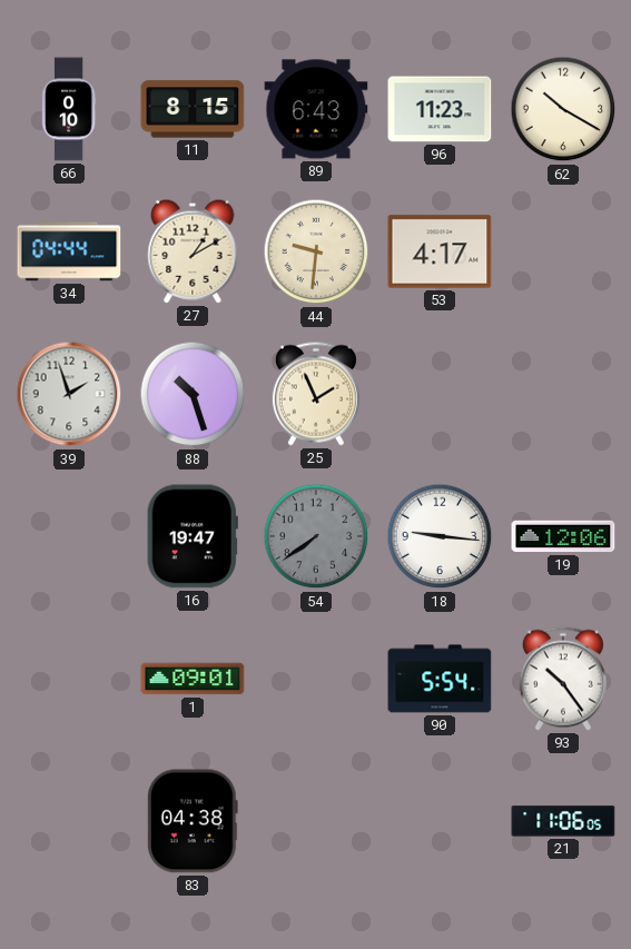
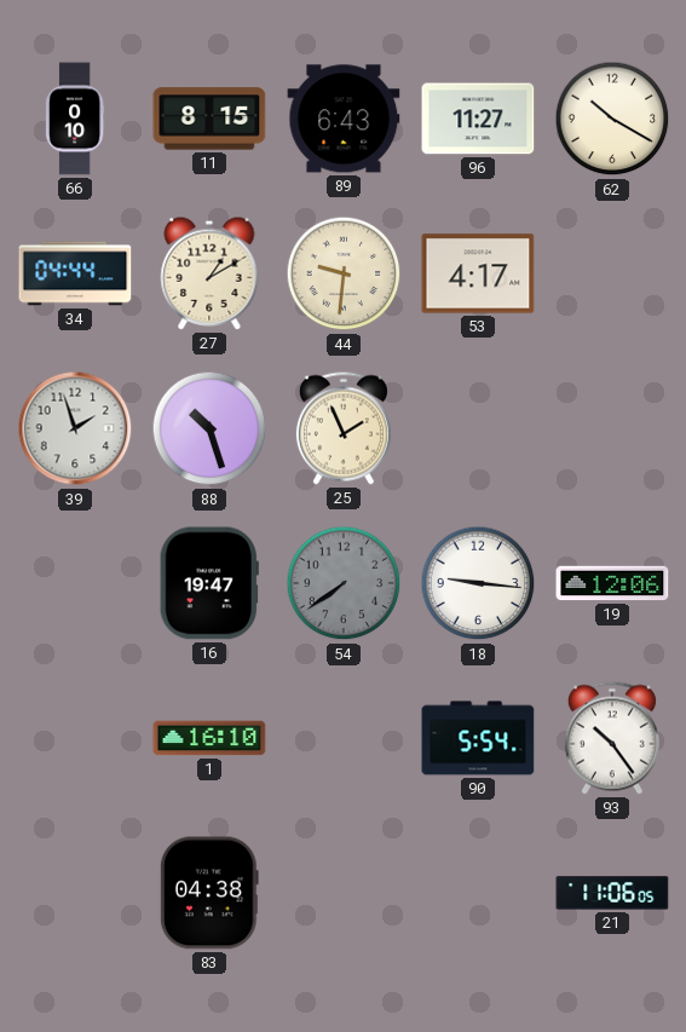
96: 11:23 -> 11:27
1: 09:01 -> 16:10
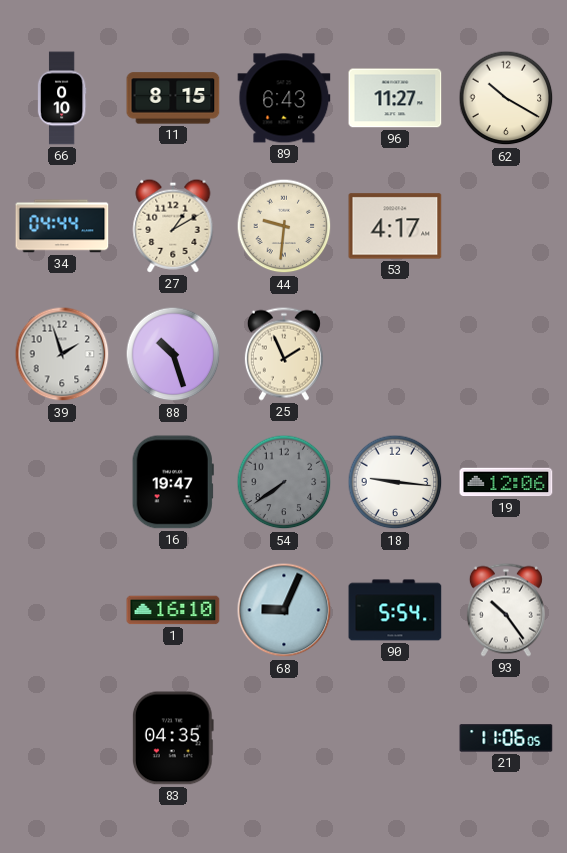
68: none -> 9:04
83: 04:38 -> 04:35
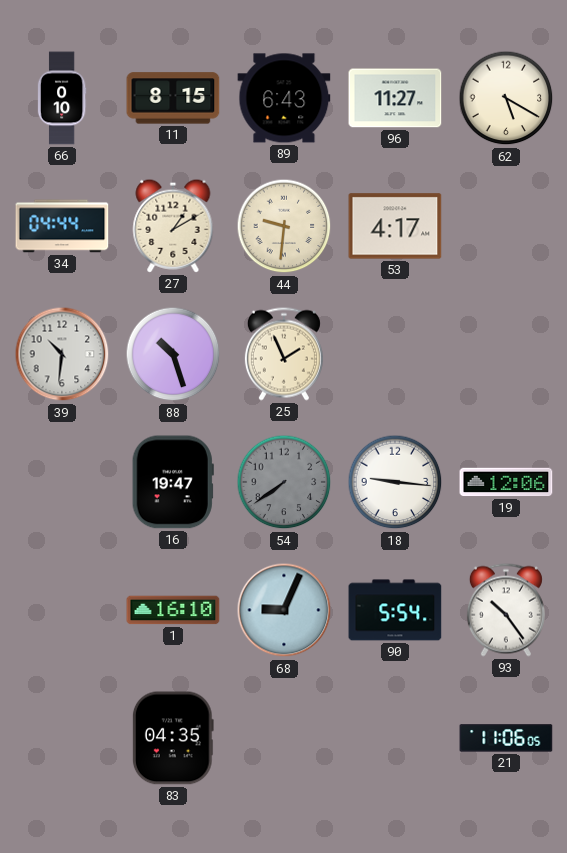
62: 10:20 -> 5:20
39: 1:57 -> 10:31
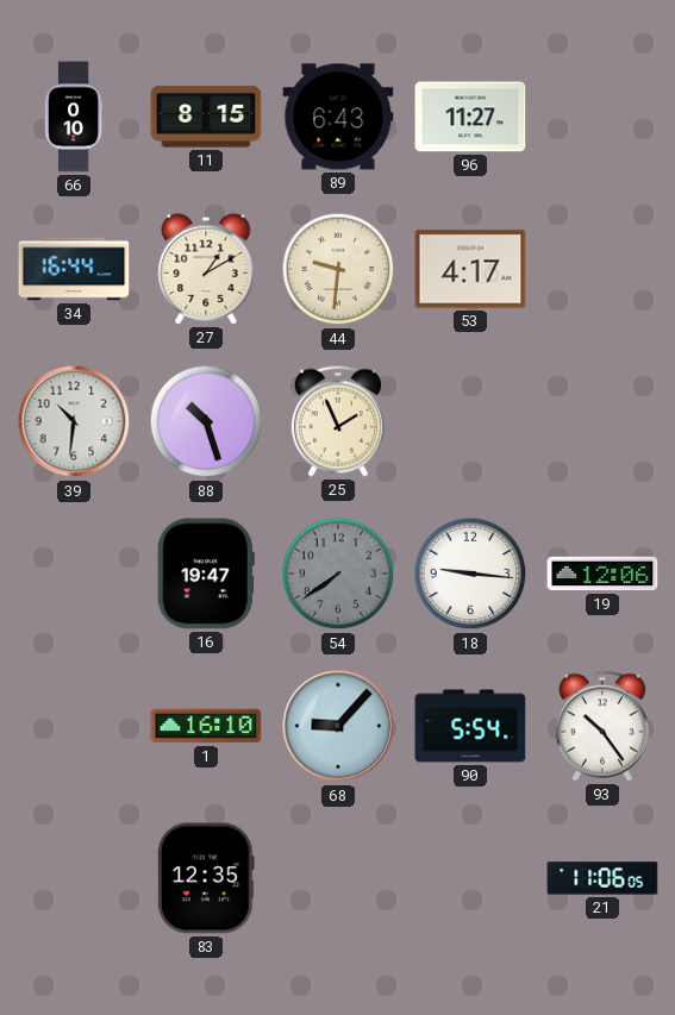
62: 5:20 -> none
34: 04:44 -> 16:44
68: 9:04 -> 9:07
83: 04:35 -> 12:35
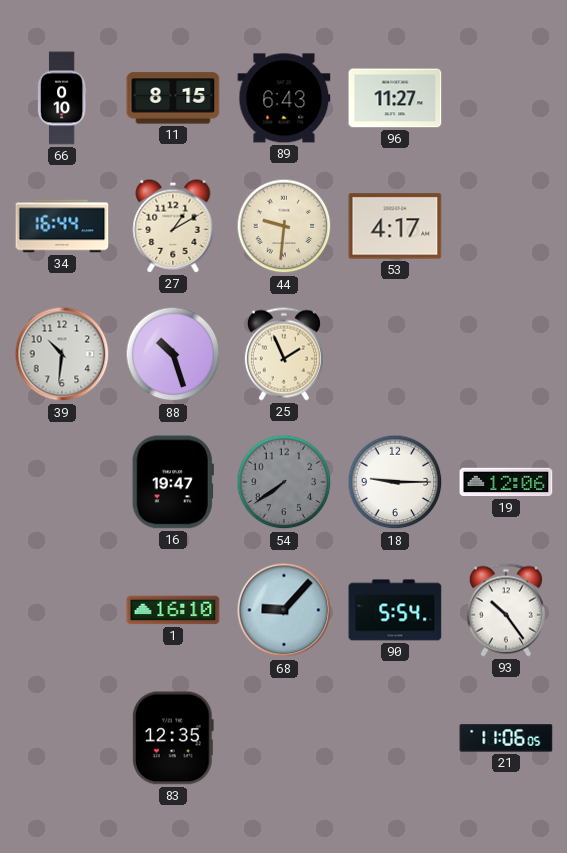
18: 9:16 -> 9:15
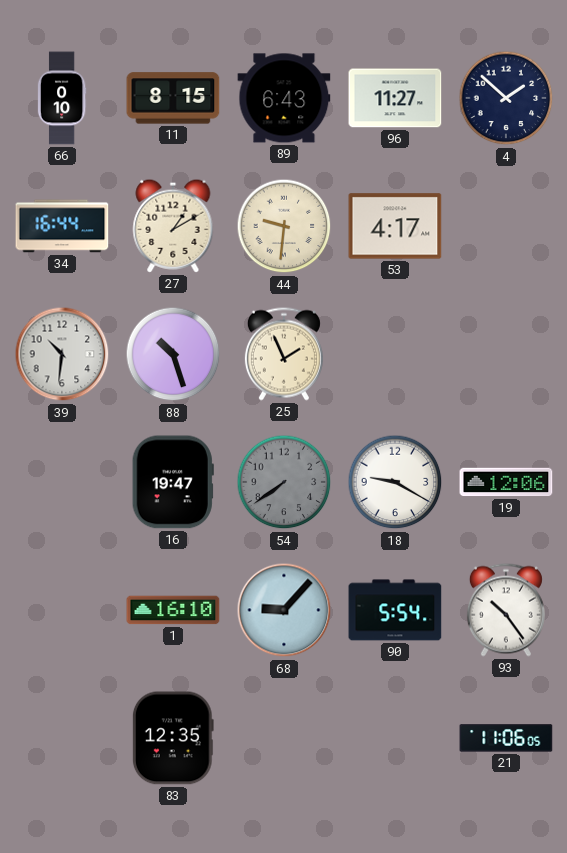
4: none -> 1:52
18: 9:15 -> 9:20
